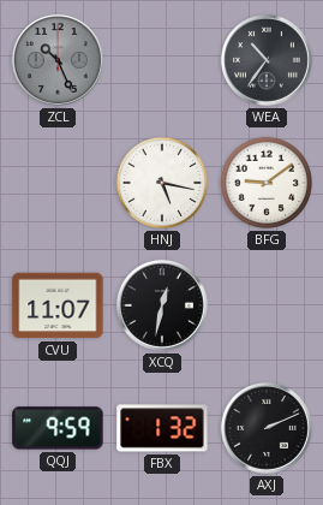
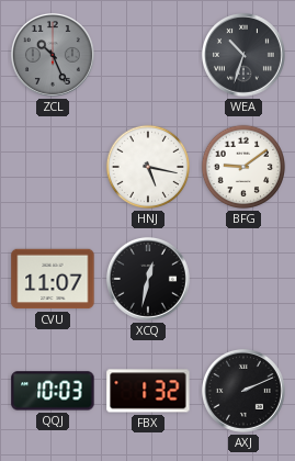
WEA: 10:36 -> 10:33
QQJ: 9:59 -> 10:03
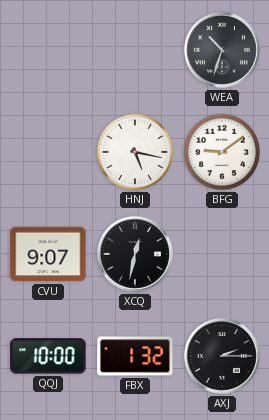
ZCL: 10:26 -> none
CVU: 11:07 -> 9:07
QQJ: 10:03 -> 10:00
AXJ: 2:11 -> 2:15
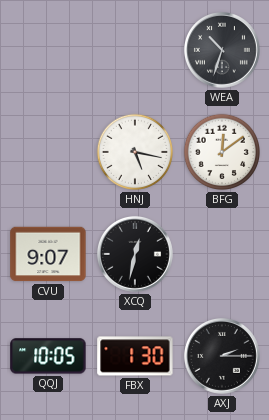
BFG: 9:09 -> 12:09
QQJ: 10:00 -> 10:05
FBX: 1:32 -> 1:30
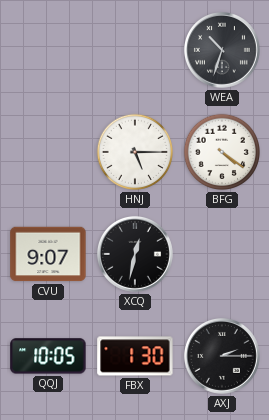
HNJ: 5:17 -> 5:15
BFG: 12:09 -> 4:21
